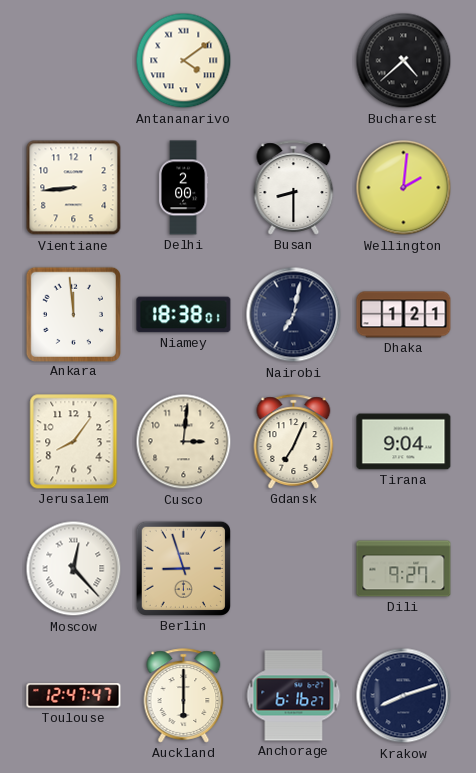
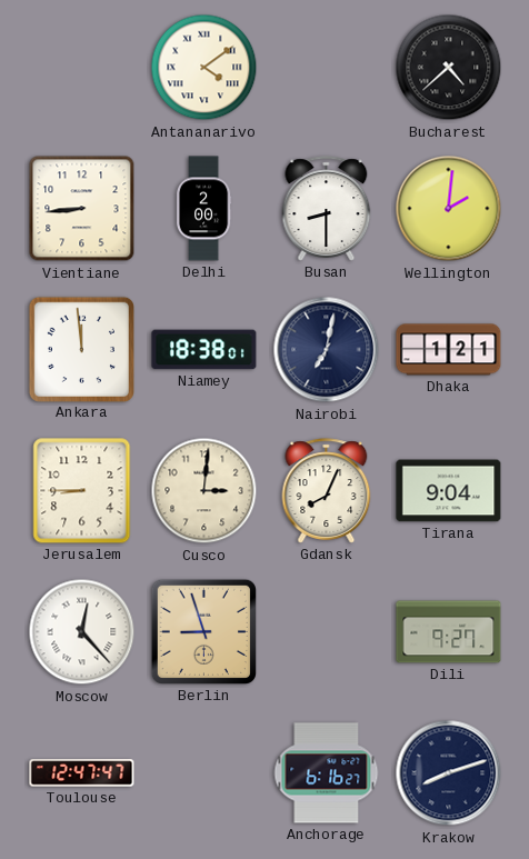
Jerusalem: 8:06 -> 8:45
Gdansk: 7:04 -> 8:04
Auckland: 6:00 -> none
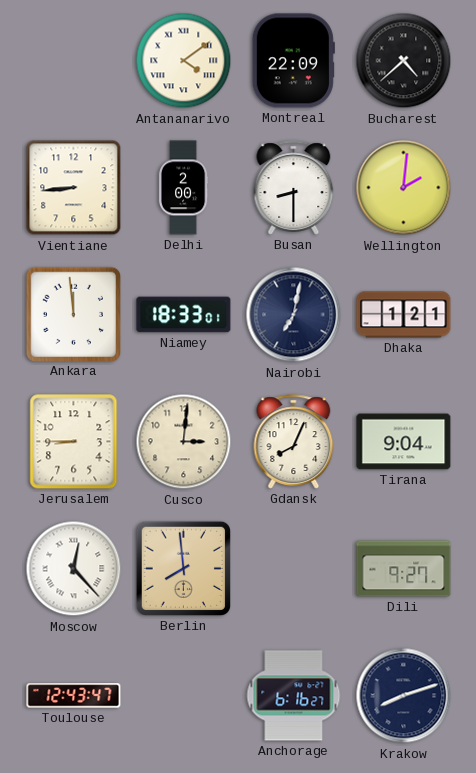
Montreal: none -> 22:09
Niamey: 18:38 -> 18:33
Berlin: 8:57 -> 7:59
Toulouse: 12:47 -> 12:43
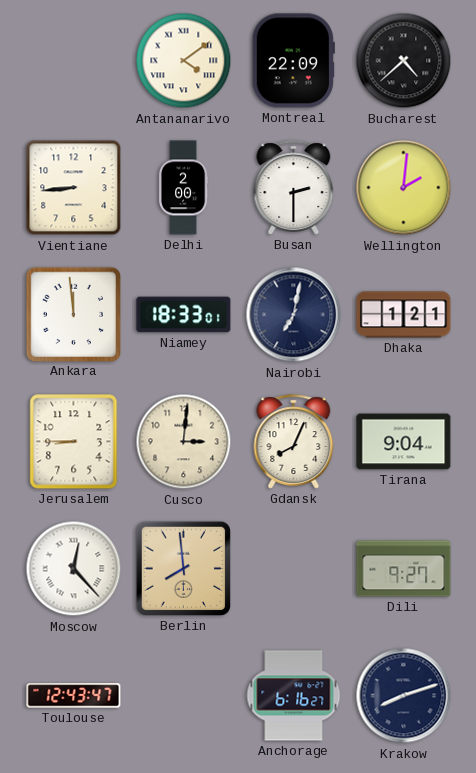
Busan: 8:30 -> 2:30
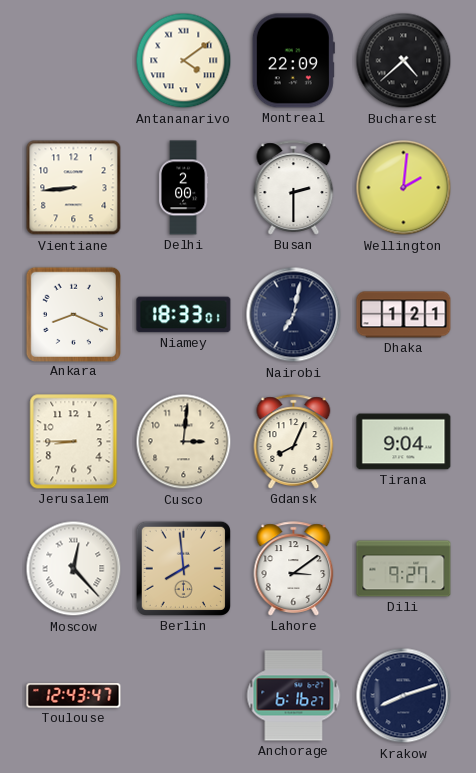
Ankara: 11:59 -> 8:19
Lahore: none -> 3:09
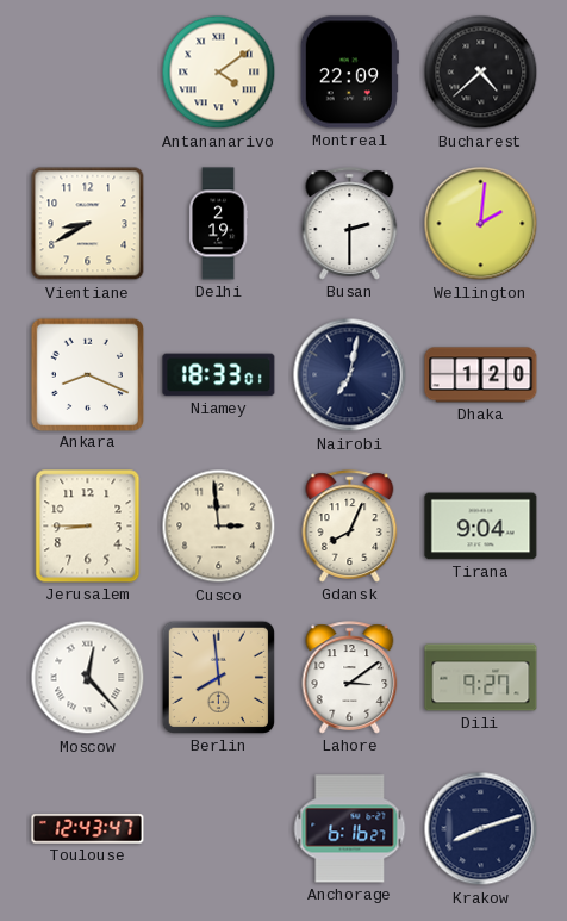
Vientiane: 8:44 -> 8:40
Delhi: 2:00 -> 2:19
Dhaka: 1:21 -> 1:20
Cusco: 3:01 -> 2:59
